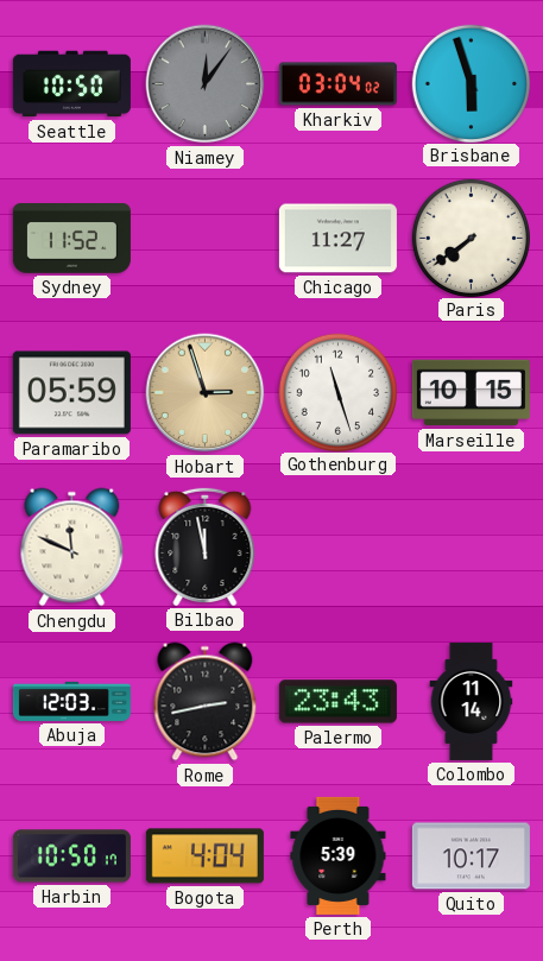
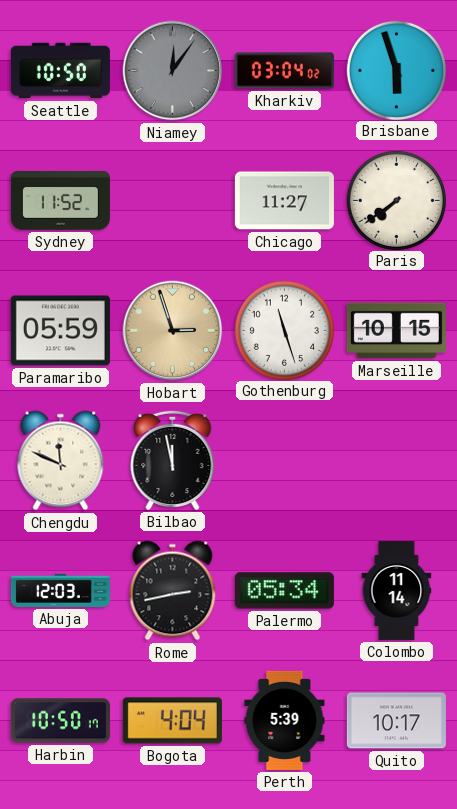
Palermo: 23:43 -> 05:34
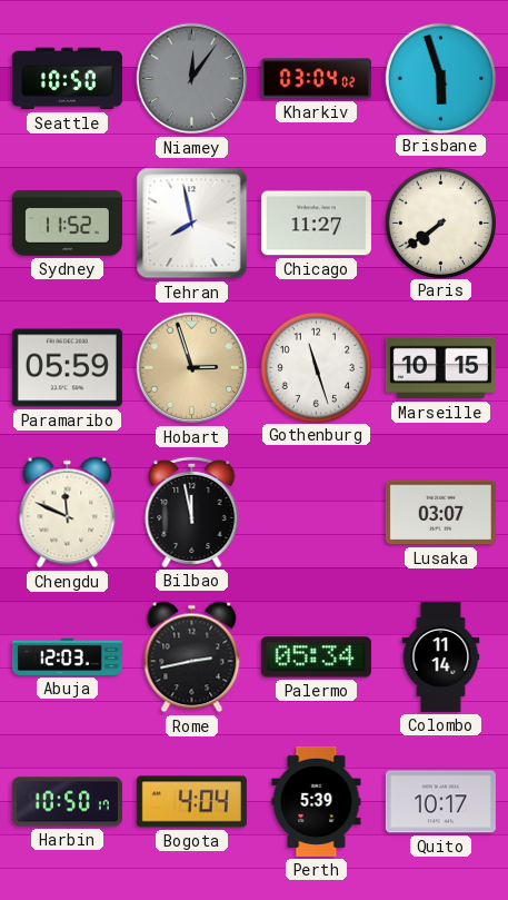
Tehran: none -> 7:58
Lusaka: none -> 03:07
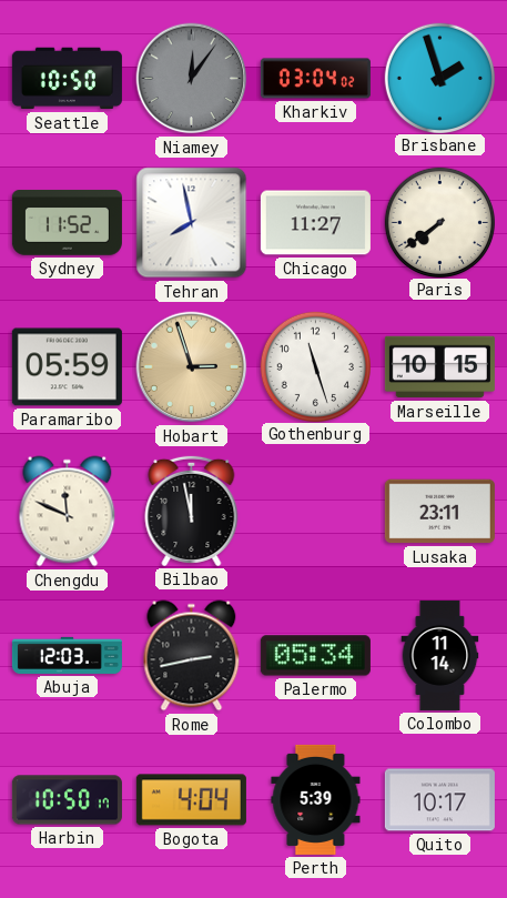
Brisbane: 5:57 -> 1:57
Lusaka: 03:07 -> 23:11
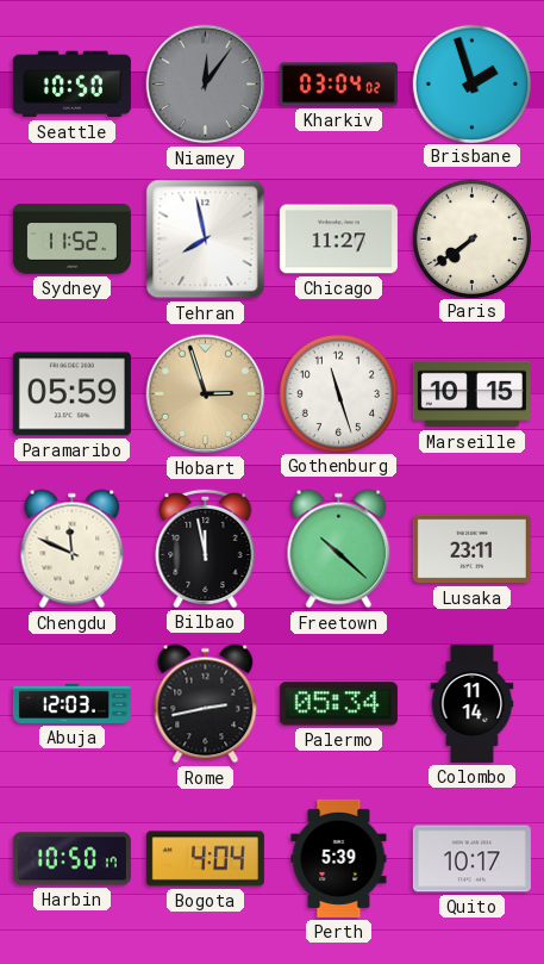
Freetown: none -> 10:22
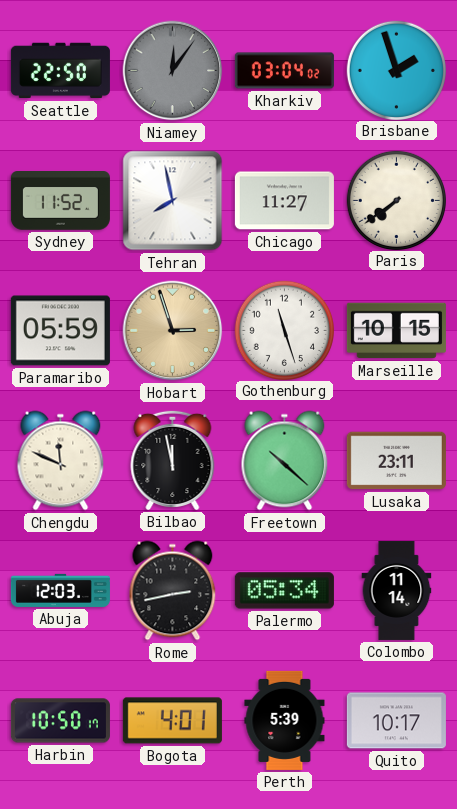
Seattle: 10:50 -> 22:50
Bogota: 4:04 -> 4:01
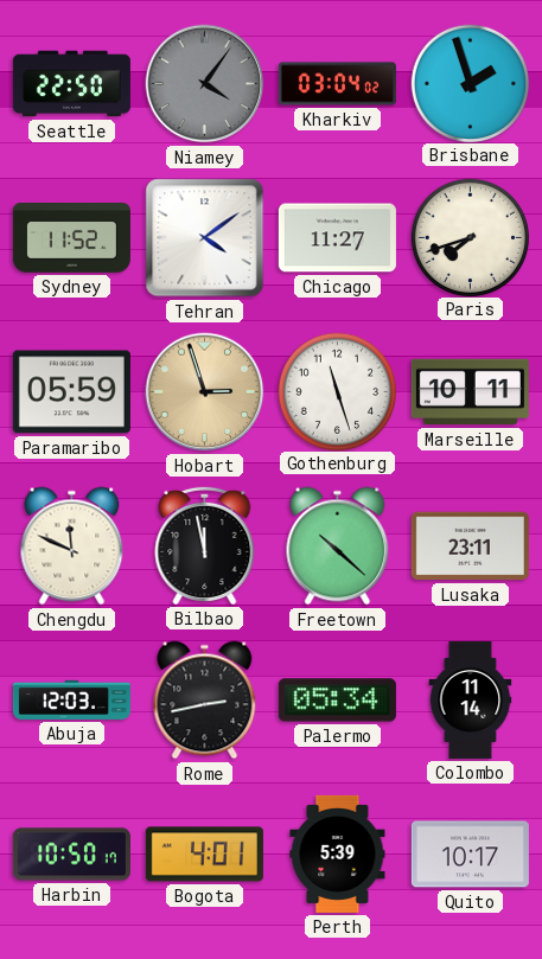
Niamey: 12:06 -> 4:06
Tehran: 7:58 -> 4:09
Paris: 7:39 -> 7:42
Marseille: 10:15 -> 10:11
